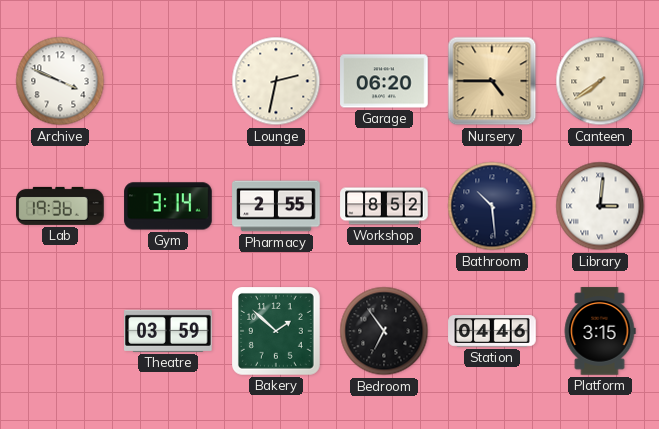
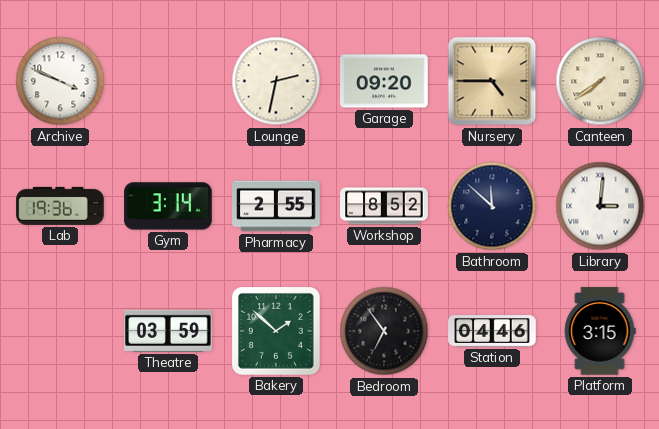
Garage: 06:20 -> 09:20
Bathroom: 10:29 -> 11:52
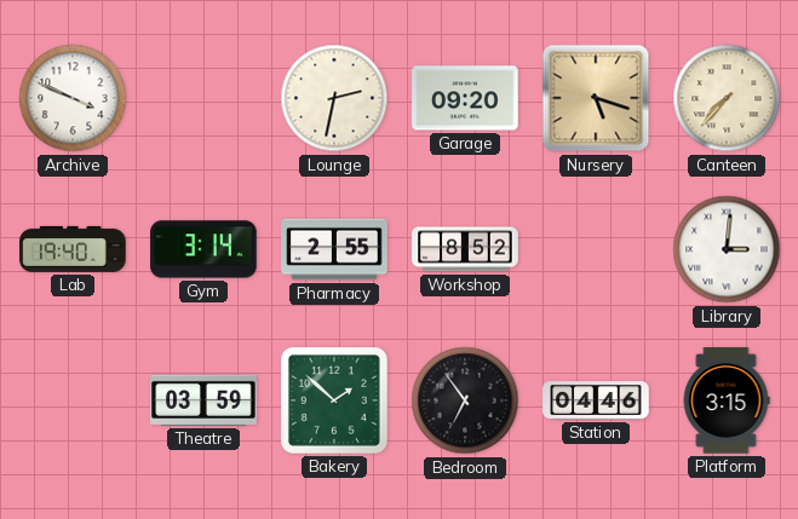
Nursery: 4:45 -> 5:18
Canteen: 7:39 -> 7:37
Lab: 19:36 -> 19:40
Bathroom: 11:52 -> none
